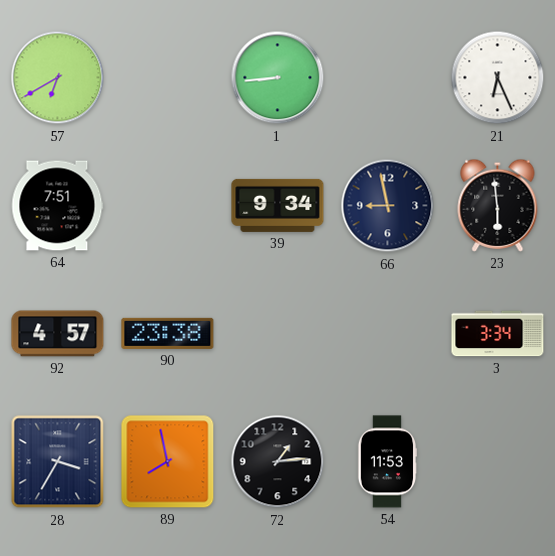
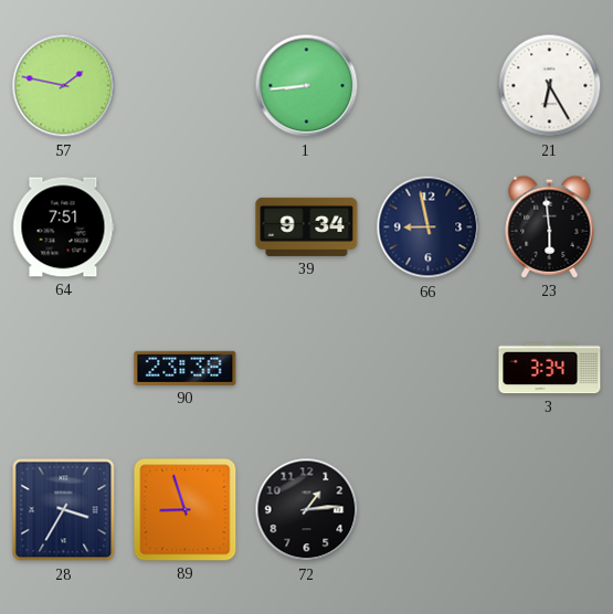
57: 6:40 -> 1:47
21: 6:26 -> 6:25
92: 4:57 -> none
89: 7:58 -> 8:57
54: 11:53 -> none
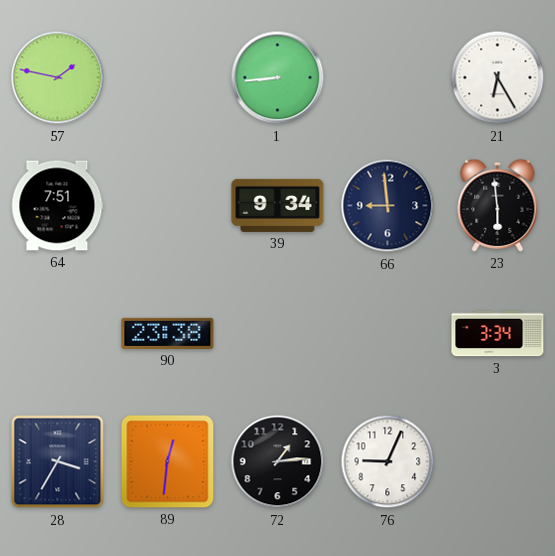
66: 8:58 -> 8:59
89: 8:57 -> 12:31
76: none -> 9:04
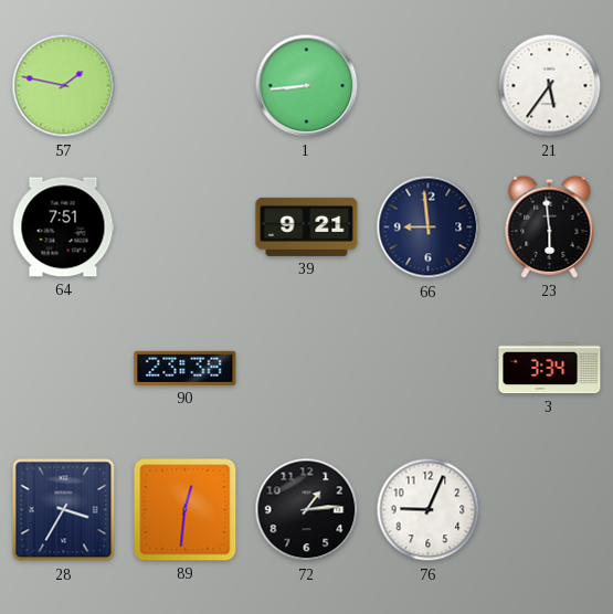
21: 6:25 -> 5:36
39: 9:34 -> 9:21
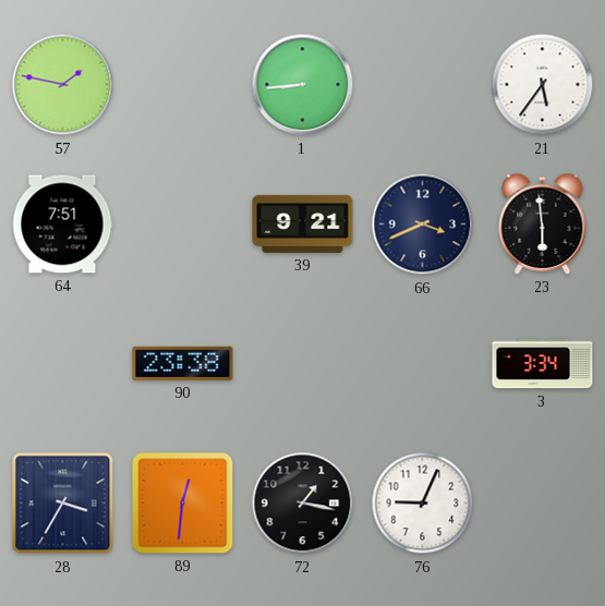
66: 8:59 -> 3:41
72: 1:14 -> 1:17
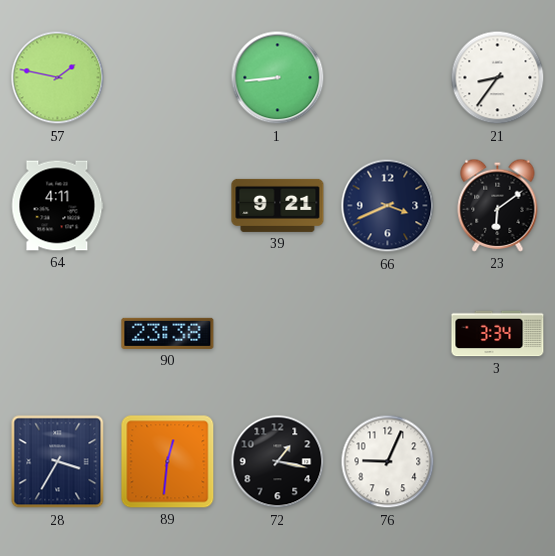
21: 5:36 -> 8:36
64: 7:51 -> 4:11
23: 5:59 -> 6:09
